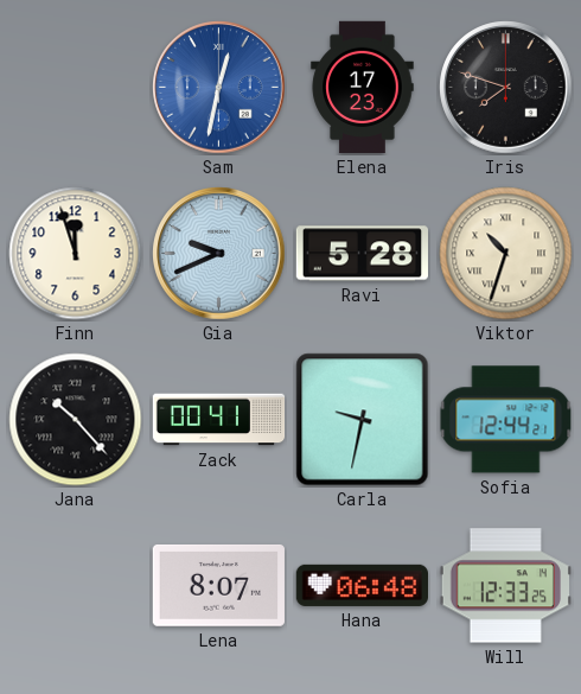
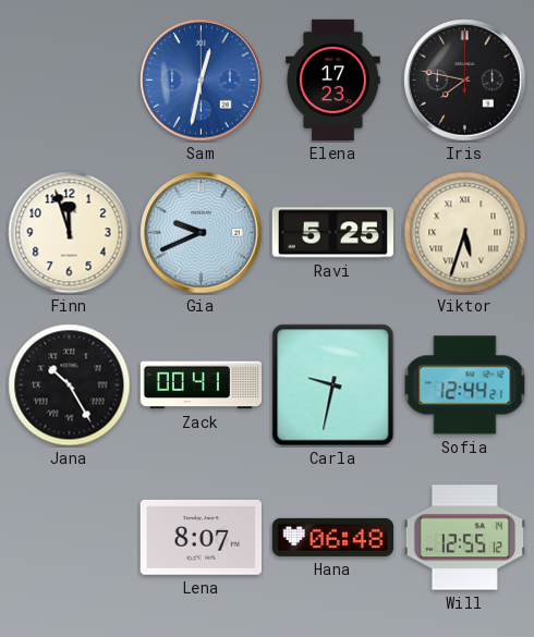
Iris: 7:48 -> 7:47
Ravi: 5:28 -> 5:25
Viktor: 10:33 -> 5:33
Jana: 10:23 -> 10:25
Will: 12:33 -> 12:55
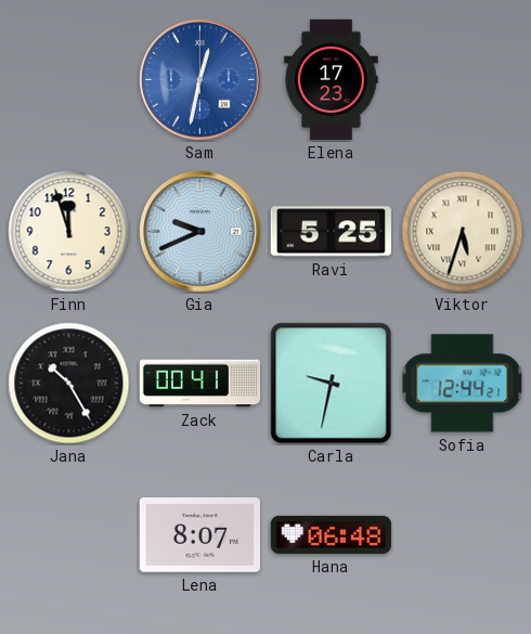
Iris: 7:47 -> none
Will: 12:55 -> none
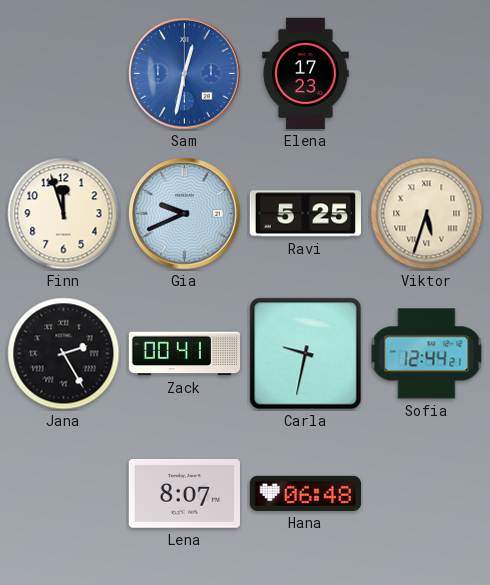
Jana: 10:25 -> 2:25
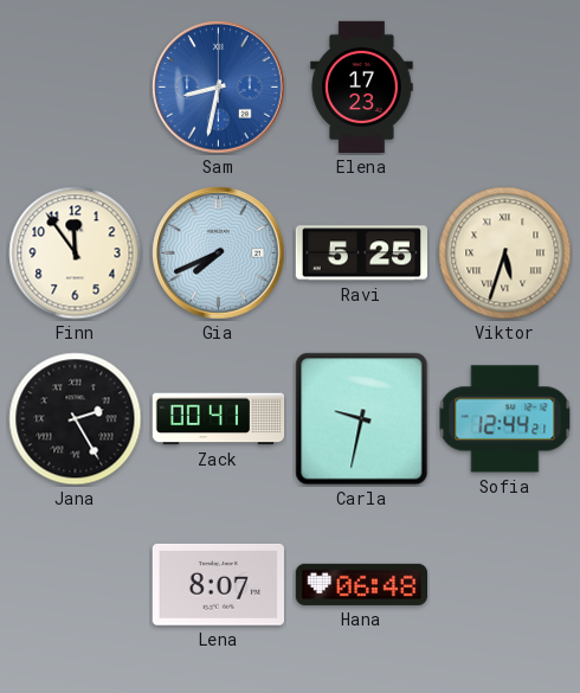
Sam: 12:32 -> 8:32
Finn: 11:57 -> 11:54
Gia: 9:41 -> 7:41
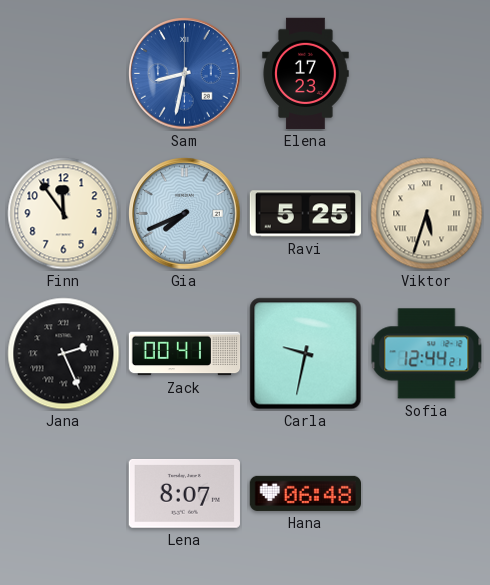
Jana: 2:25 -> 2:26
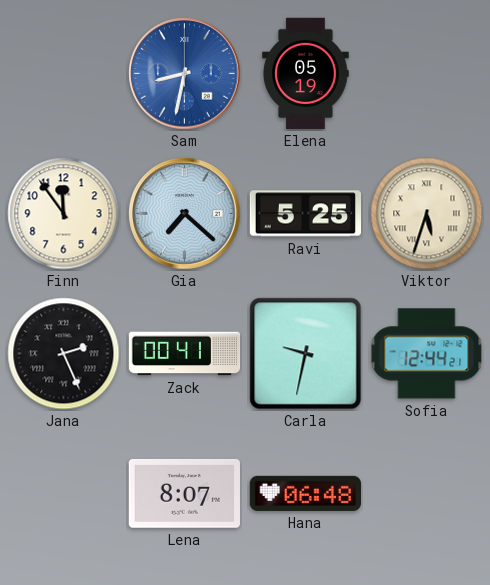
Elena: 17:23 -> 05:19
Gia: 7:41 -> 7:22
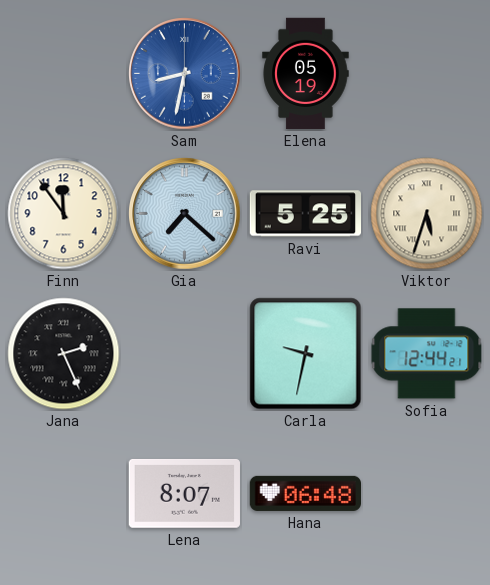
Zack: 00:41 -> none
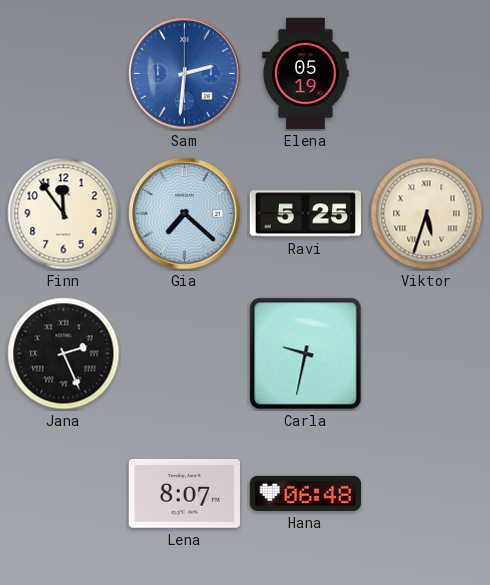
Sam: 8:32 -> 2:31
Sofia: 12:44 -> none
